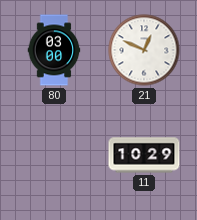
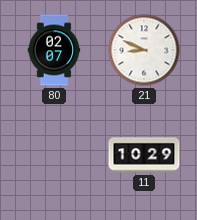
80: 03:00 -> 02:07
21: 12:49 -> 8:49
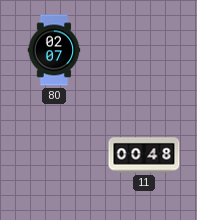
21: 8:49 -> none
11: 10:29 -> 00:48
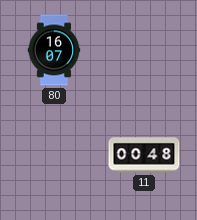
80: 02:07 -> 16:07
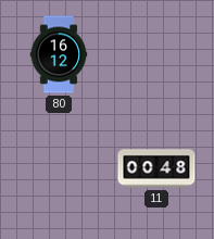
80: 16:07 -> 16:12
